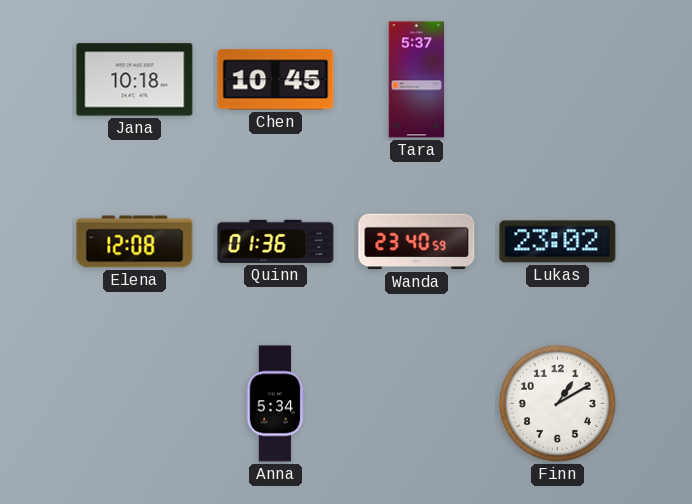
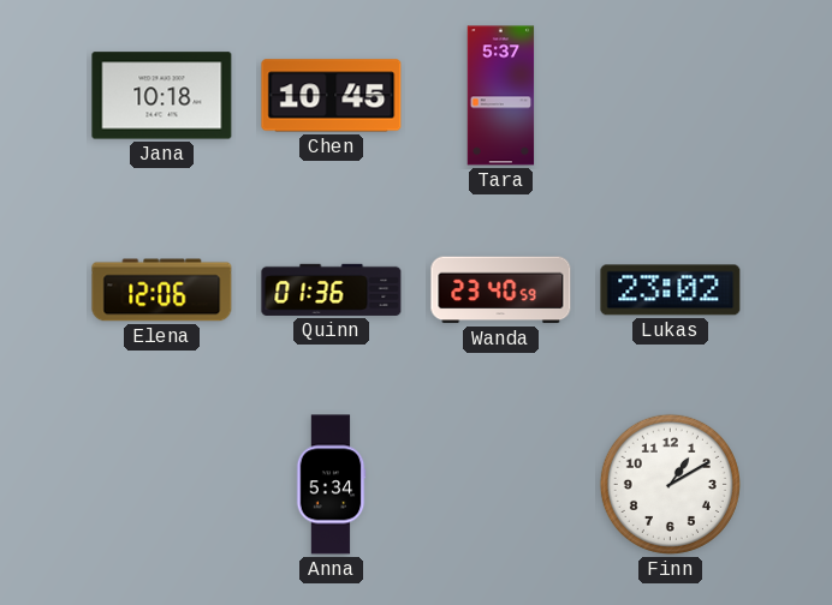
Elena: 12:08 -> 12:06
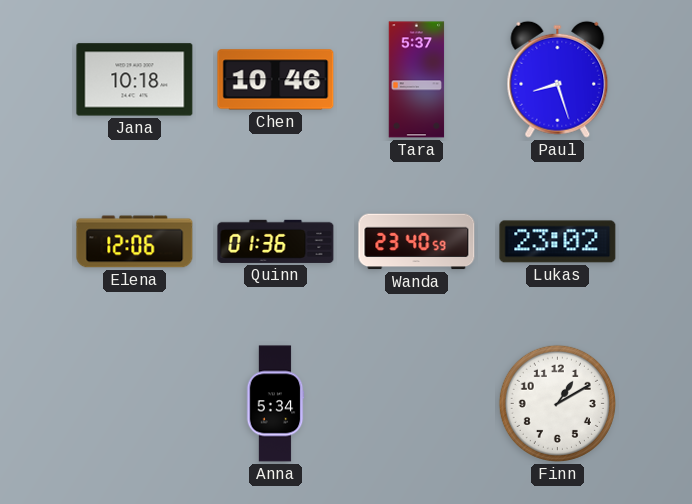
Chen: 10:45 -> 10:46
Paul: none -> 8:27
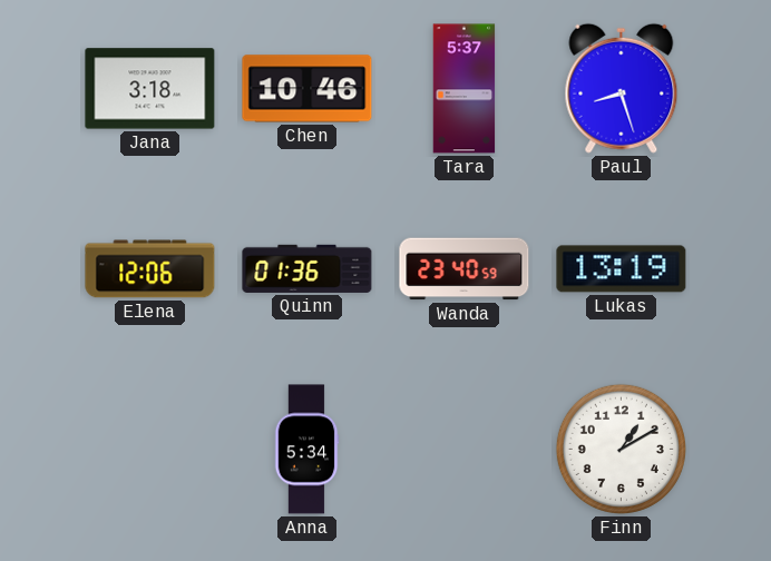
Jana: 10:18 -> 3:18
Lukas: 23:02 -> 13:19
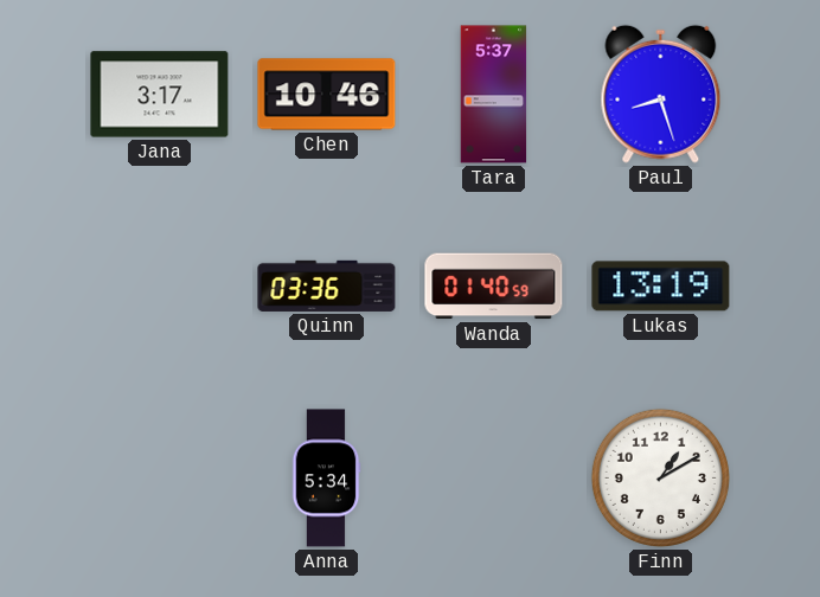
Jana: 3:18 -> 3:17
Elena: 12:06 -> none
Quinn: 01:36 -> 03:36
Wanda: 23:40 -> 01:40
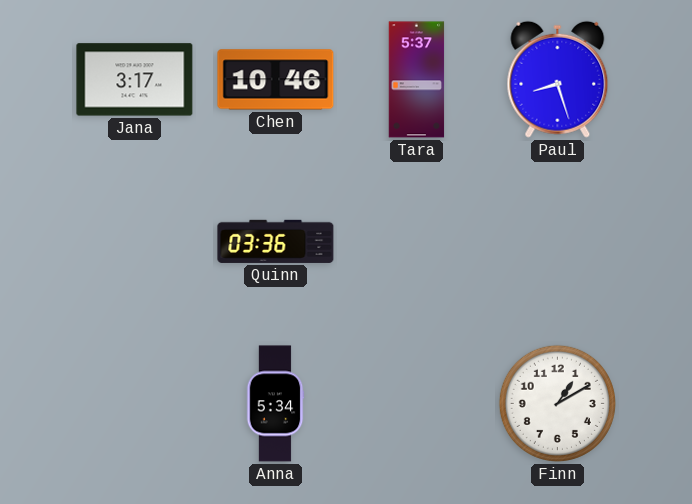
Wanda: 01:40 -> none
Lukas: 13:19 -> none
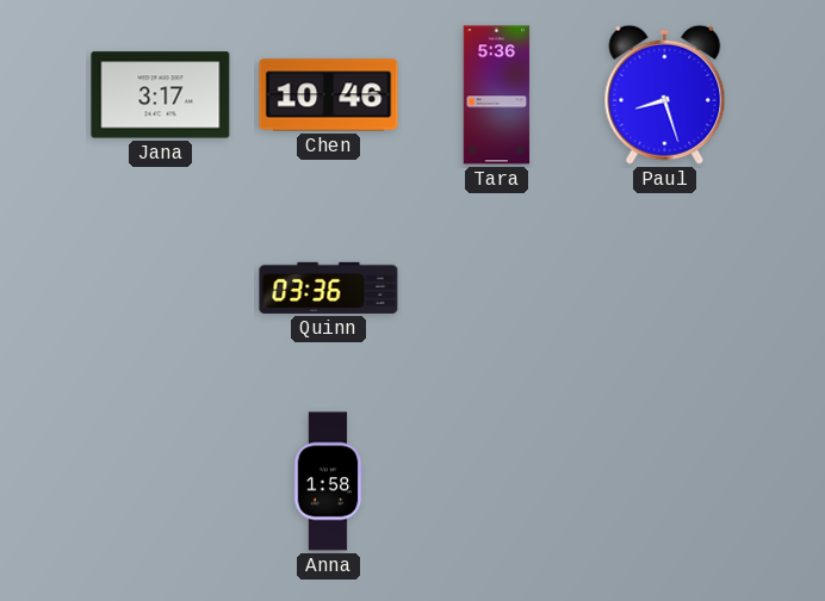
Tara: 5:37 -> 5:36
Anna: 5:34 -> 1:58
Finn: 1:10 -> none
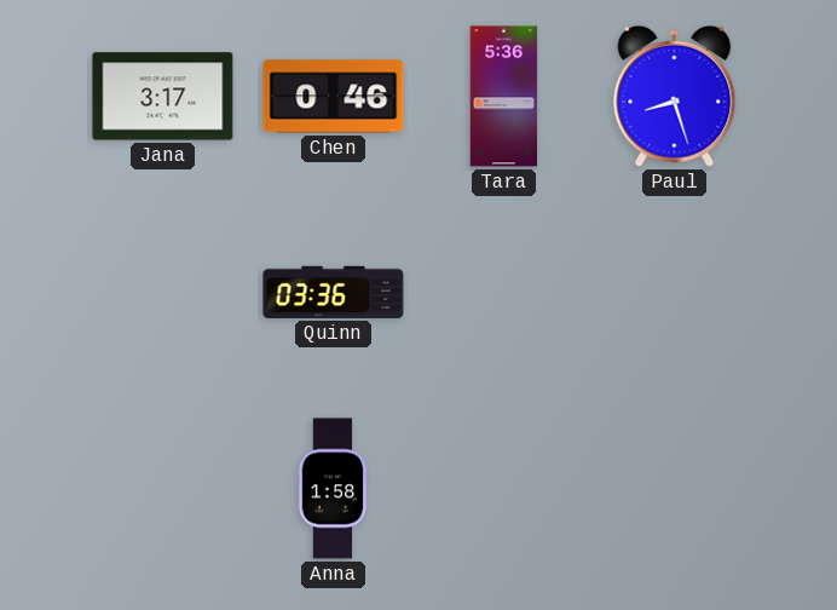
Chen: 10:46 -> 0:46
